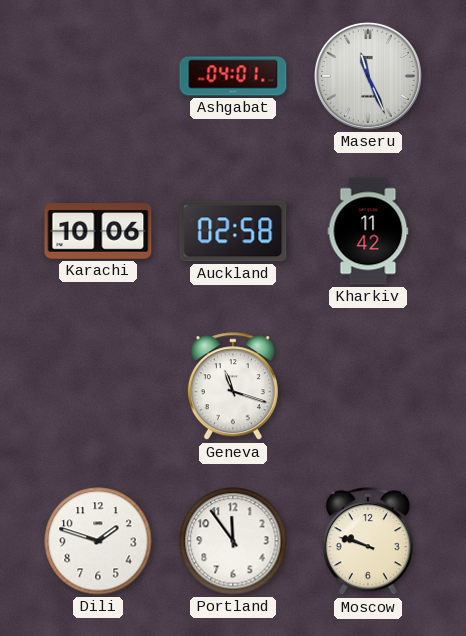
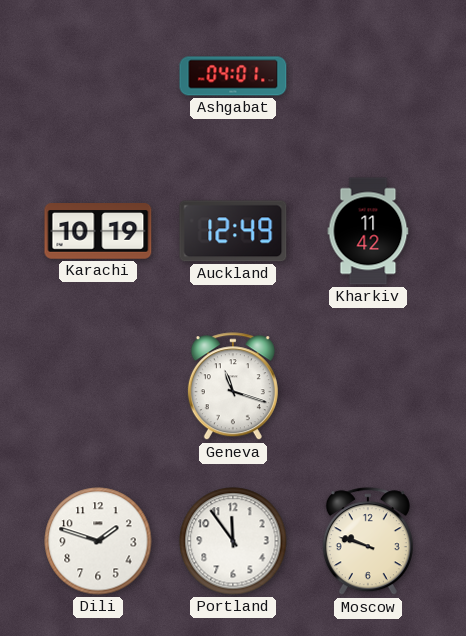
Maseru: 11:26 -> none
Karachi: 10:06 -> 10:19
Auckland: 02:58 -> 12:49
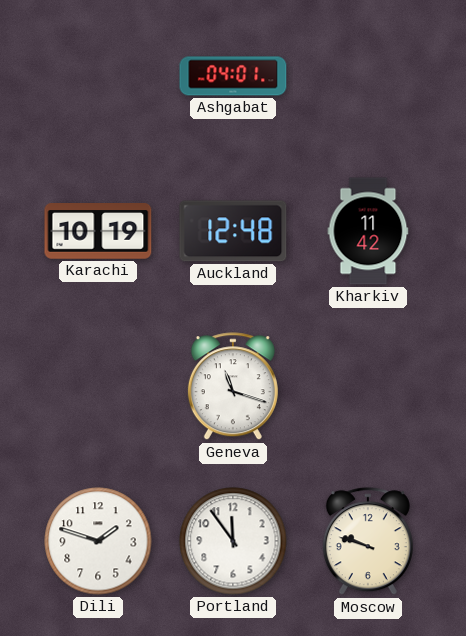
Auckland: 12:49 -> 12:48
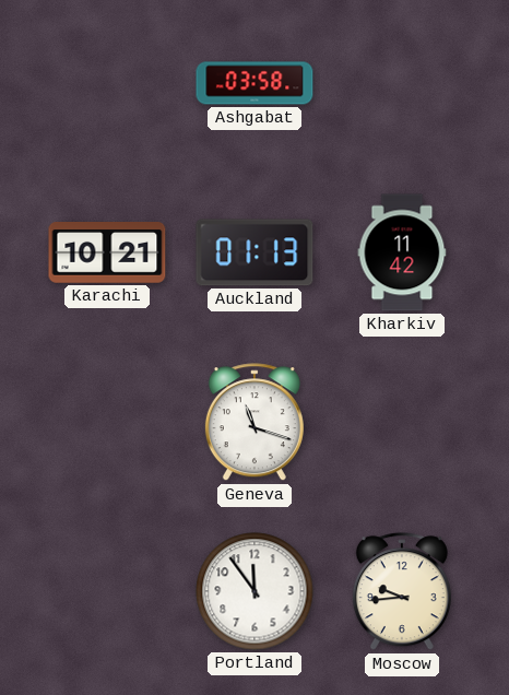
Ashgabat: 04:01 -> 03:58
Karachi: 10:19 -> 10:21
Auckland: 12:48 -> 01:13
Dili: 1:48 -> none
Moscow: 9:48 -> 9:44
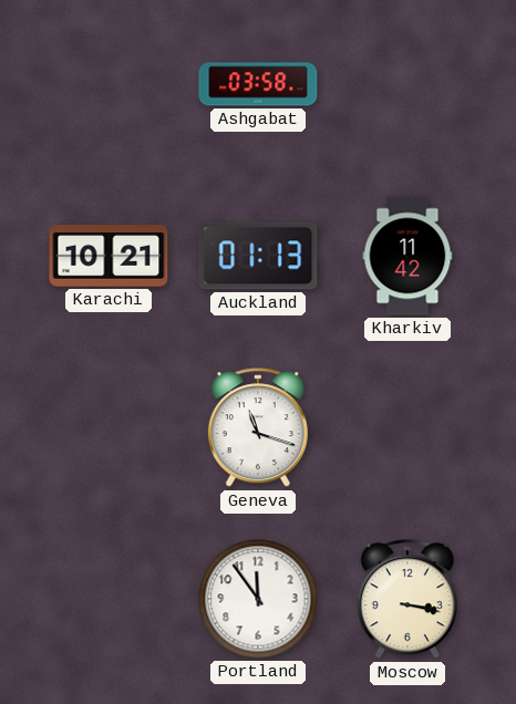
Moscow: 9:44 -> 3:17
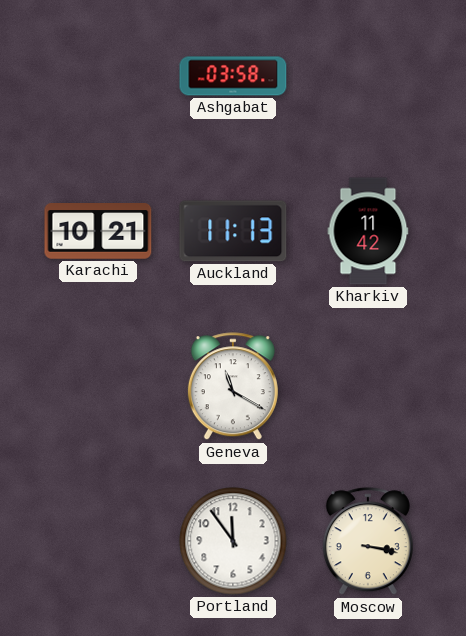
Auckland: 01:13 -> 11:13
Geneva: 11:18 -> 11:20
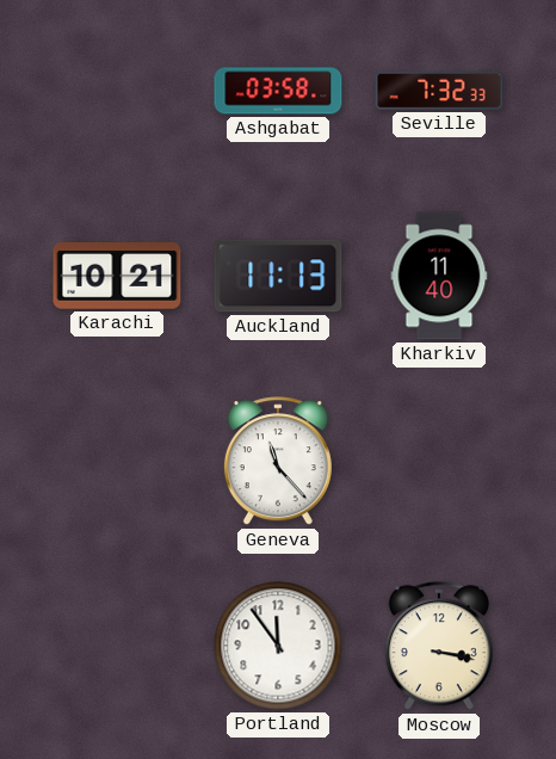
Seville: none -> 7:32
Kharkiv: 11:42 -> 11:40
Geneva: 11:20 -> 11:23
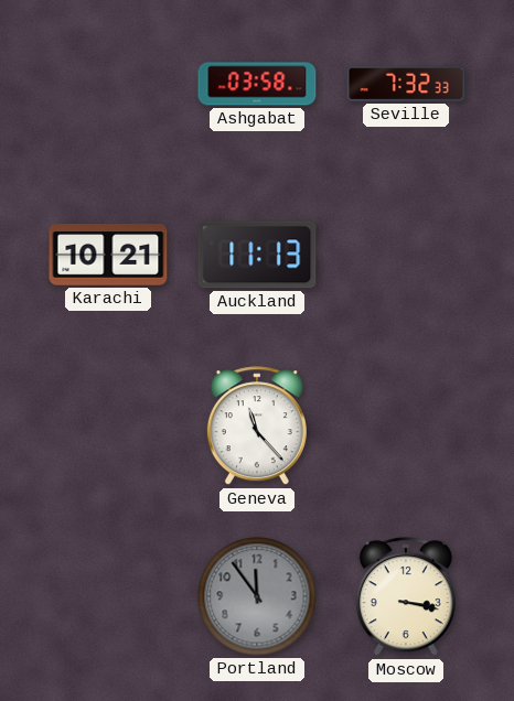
Kharkiv: 11:40 -> none
Portland dial: white -> grey
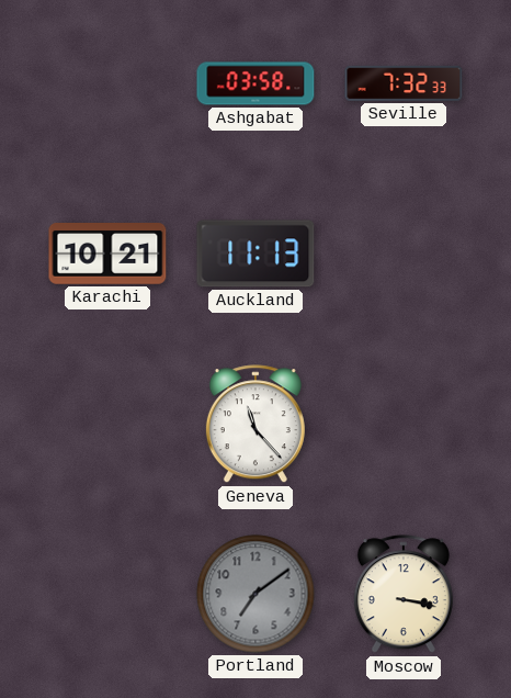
Portland: 11:54 -> 7:09
